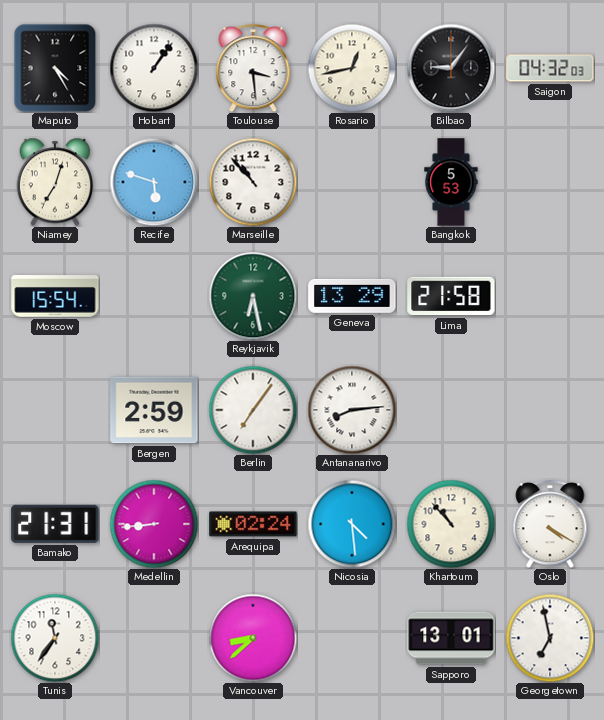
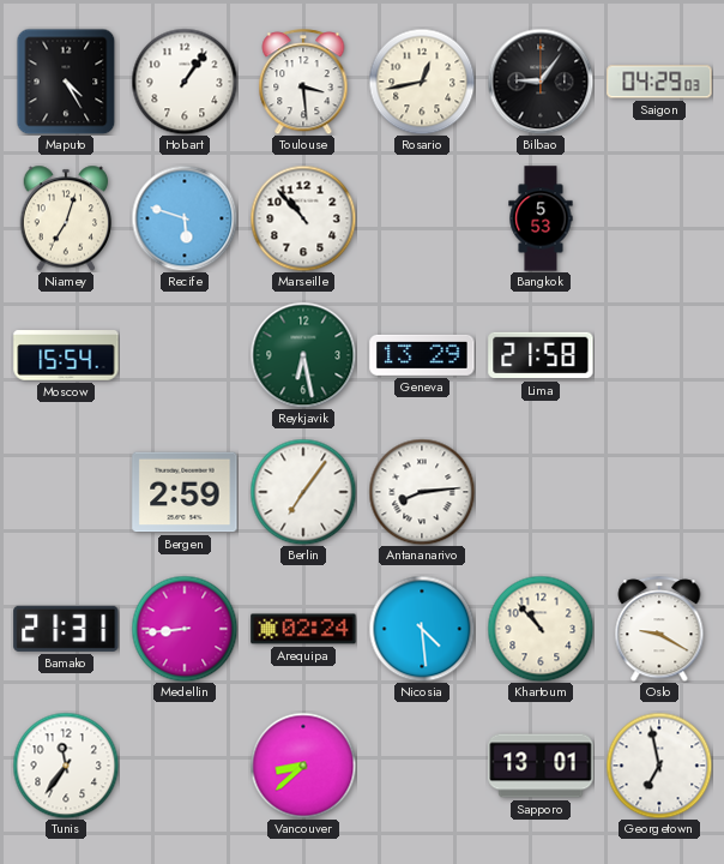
Saigon: 04:32 -> 04:29
Oslo: 4:20 -> 9:20
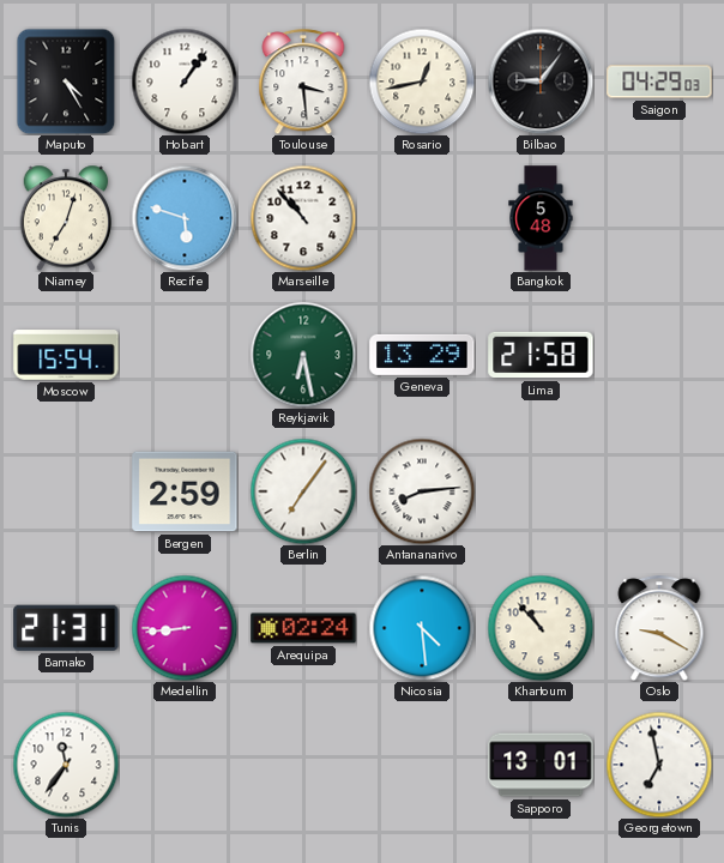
Bangkok: 5:53 -> 5:48
Vancouver: 8:38 -> none
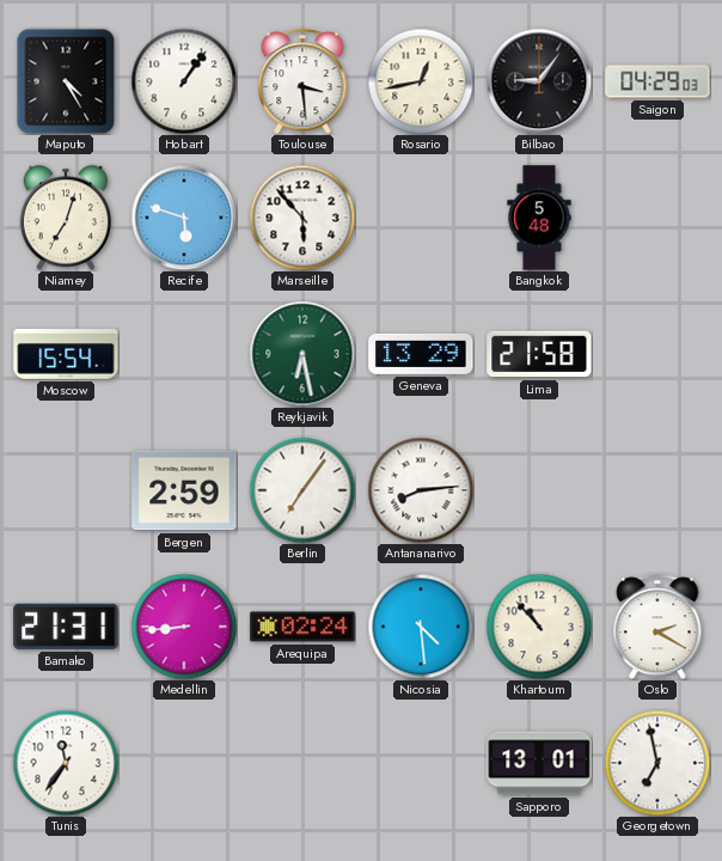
Marseille: 10:53 -> 5:53
Oslo: 9:20 -> 2:20
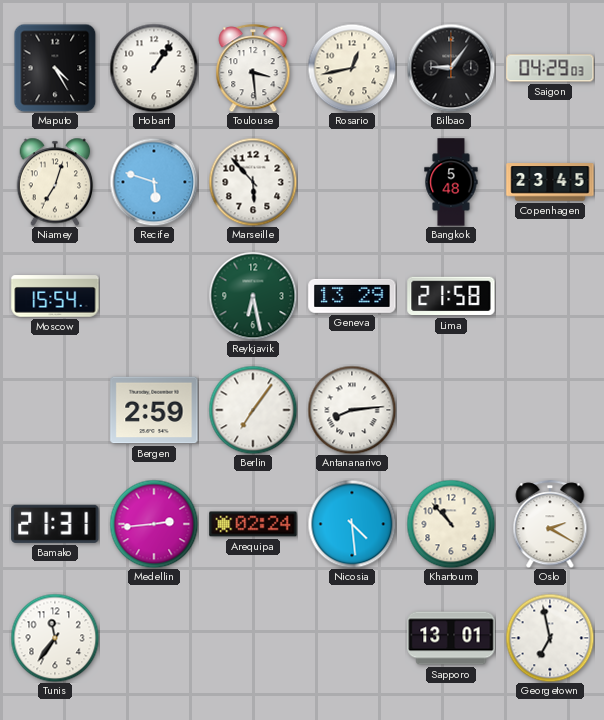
Copenhagen: none -> 23:45
Medellin: 8:44 -> 2:44
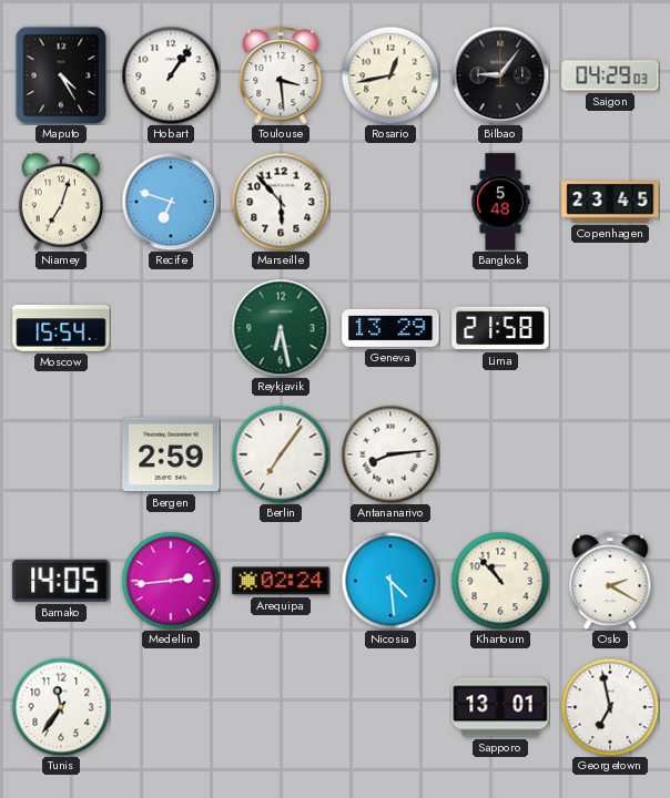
Recife: 5:48 -> 6:48
Bamako: 21:31 -> 14:05
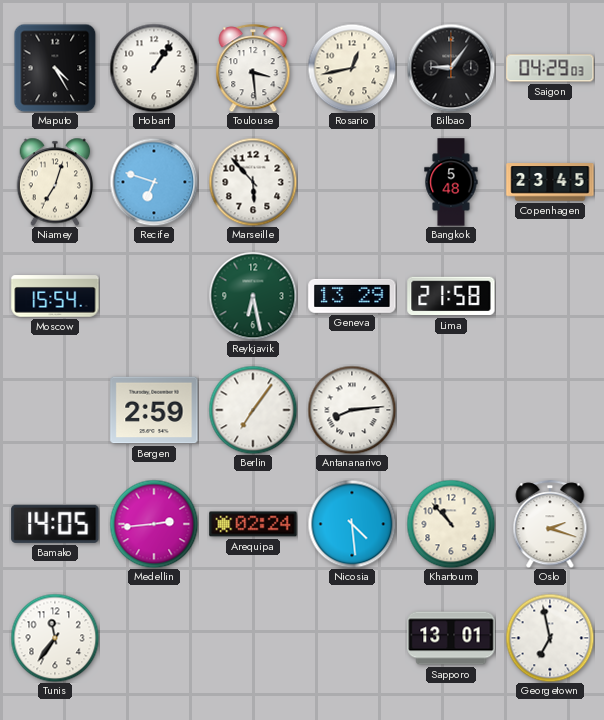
Oslo: 2:20 -> 2:18
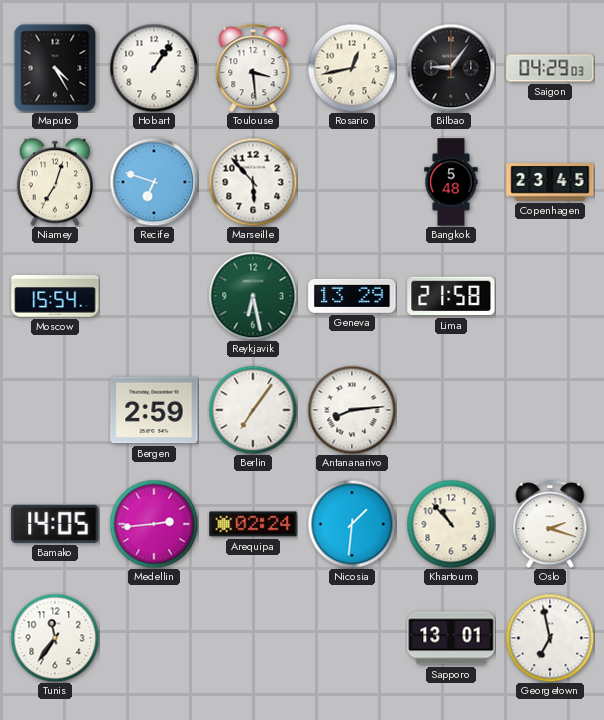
Nicosia: 4:29 -> 1:31
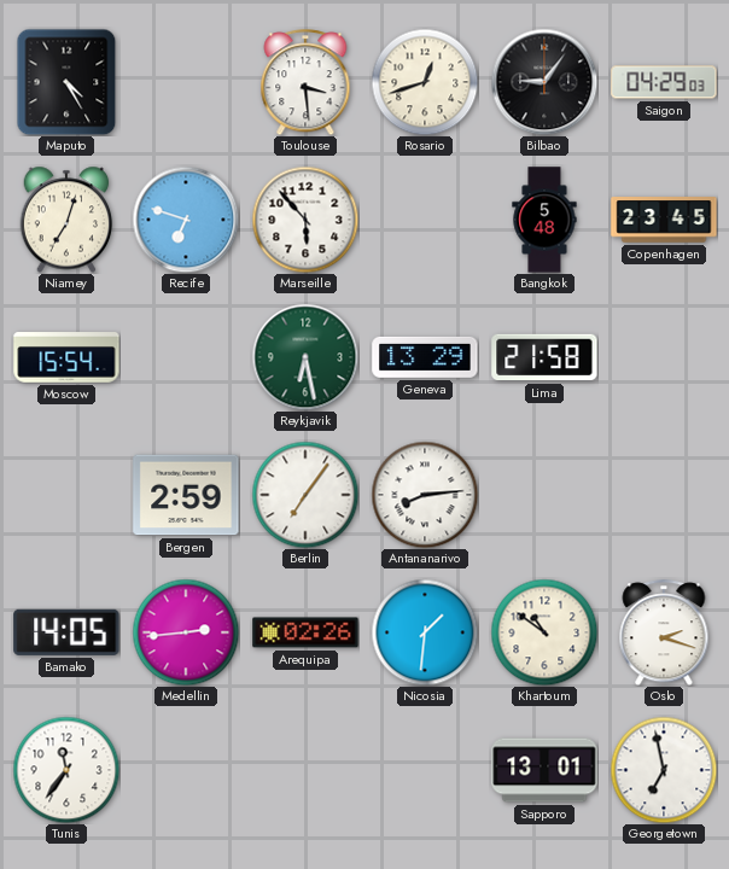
Hobart: 1:06 -> none
Rosario: 12:43 -> 12:42
Arequipa: 02:24 -> 02:26
Khartoum: 10:53 -> 10:51
